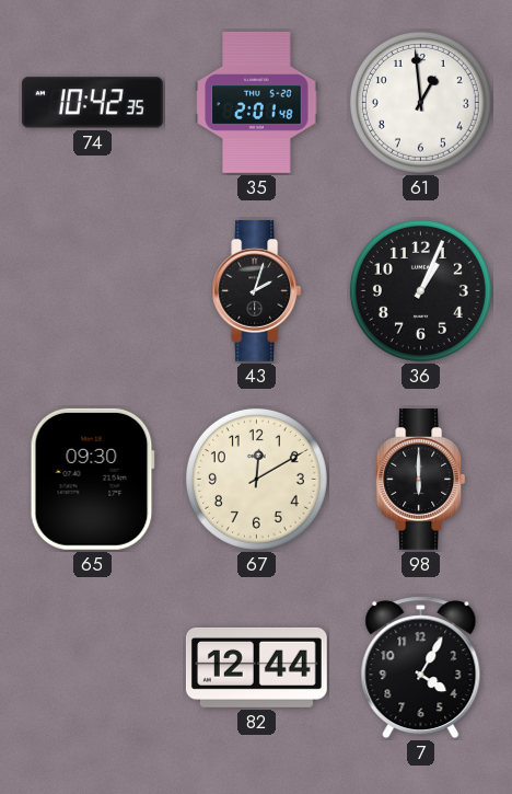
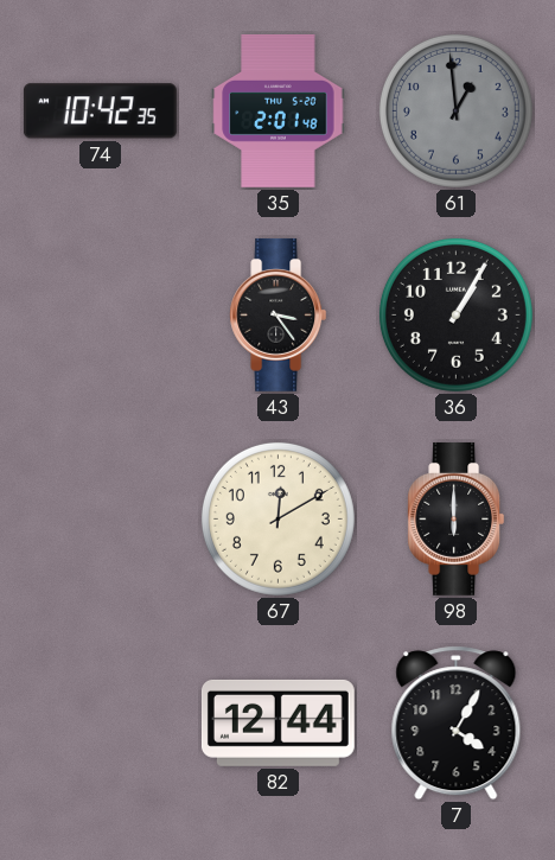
61 dial: white -> grey
43: 2:03 -> 3:24
36: 1:04 -> 1:05
65: 09:30 -> none
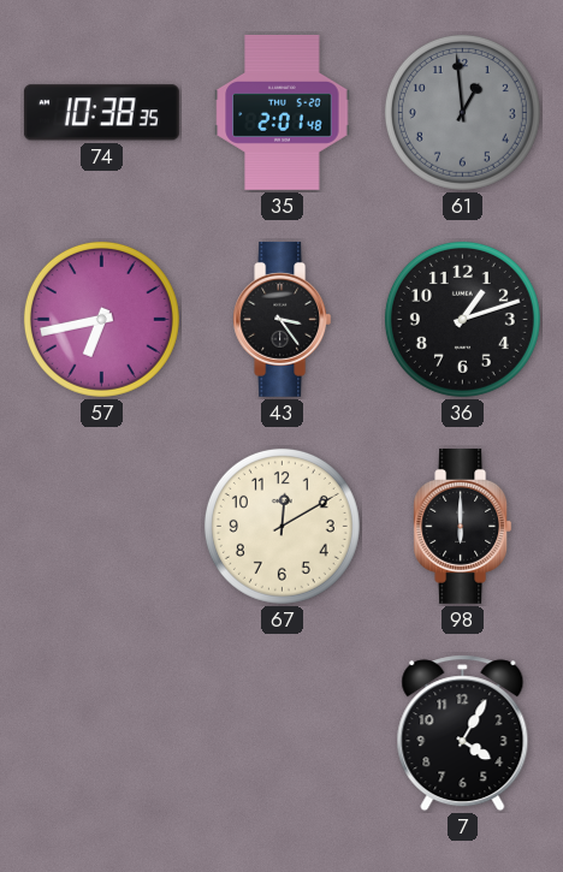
74: 10:42 -> 10:38
57: none -> 6:43
36: 1:05 -> 1:12
82: 12:44 -> none
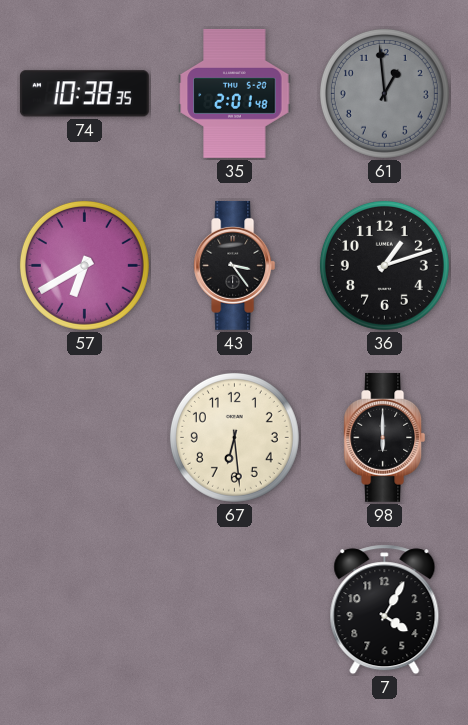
57: 6:43 -> 6:40
67: 12:10 -> 6:29
